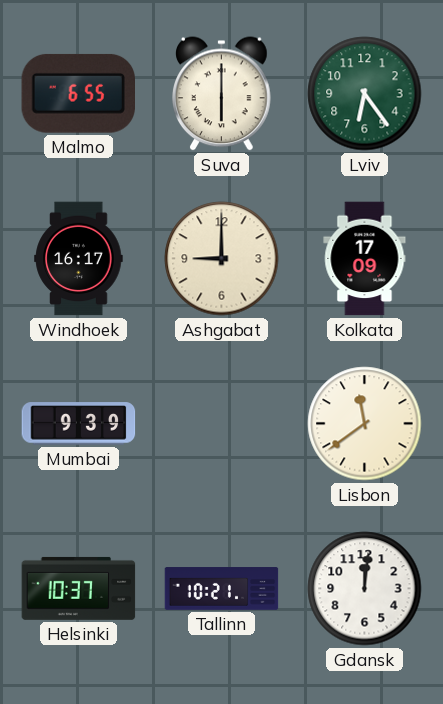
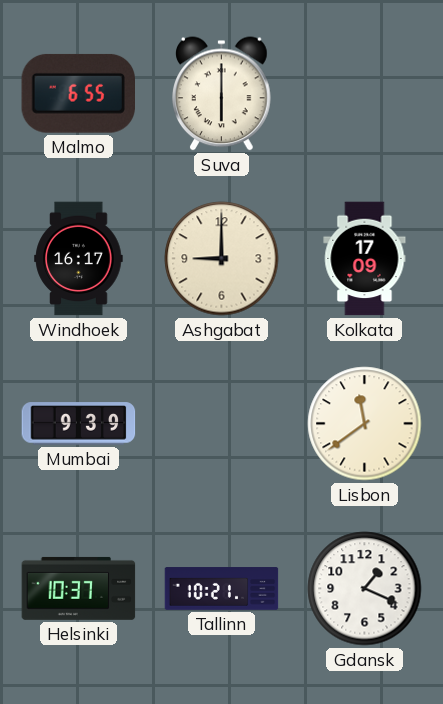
Lviv: 6:24 -> none
Gdansk: 12:01 -> 1:19
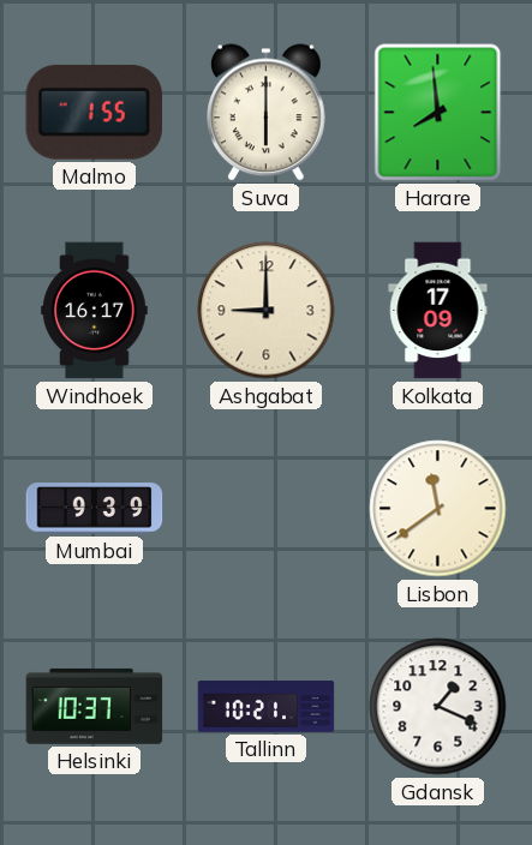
Malmo: 6:55 -> 1:55
Harare: none -> 7:59
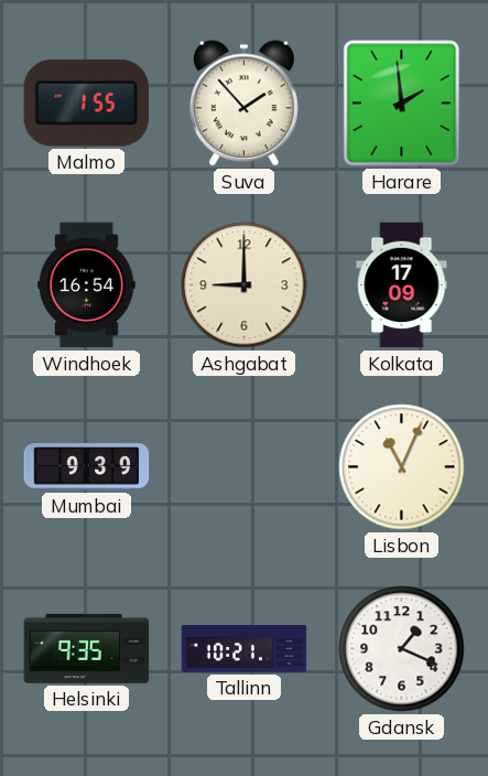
Suva: 6:00 -> 1:53
Harare: 7:59 -> 1:59
Windhoek: 16:17 -> 16:54
Lisbon: 11:39 -> 11:04
Helsinki: 10:37 -> 9:35
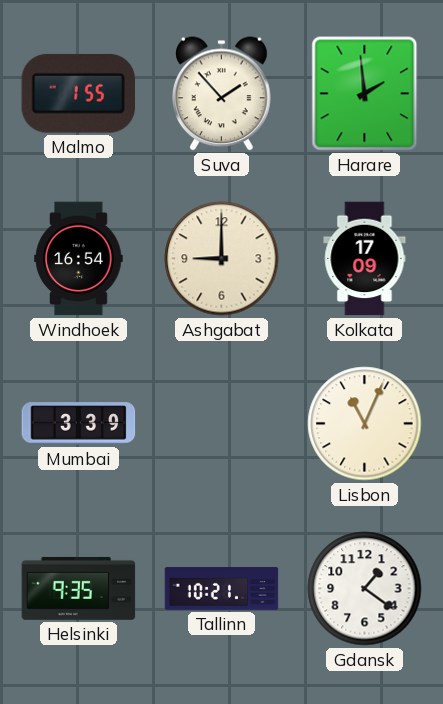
Mumbai: 9:39 -> 3:39
Gdansk: 1:19 -> 1:21
